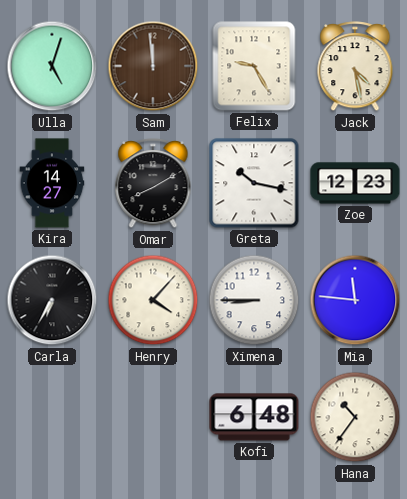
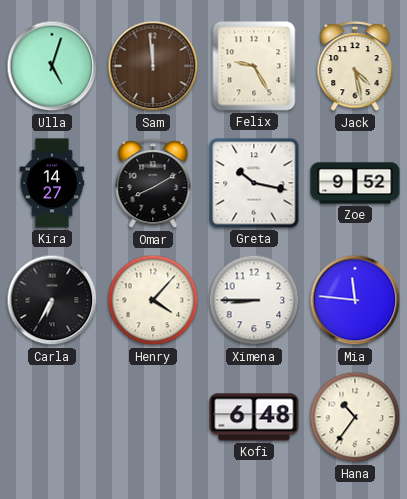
Zoe: 12:23 -> 9:52
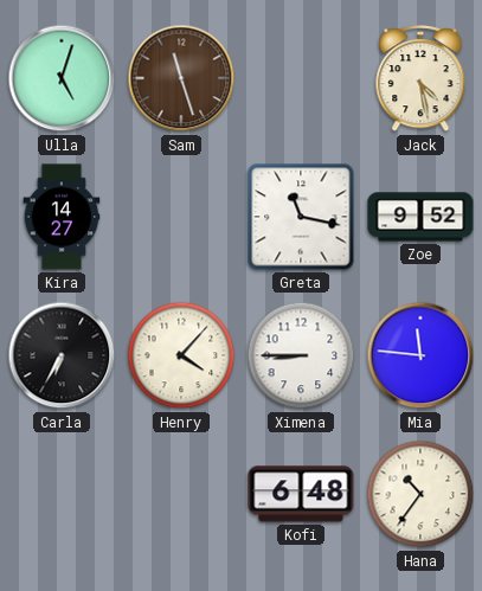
Sam: 11:59 -> 11:27
Felix: 9:25 -> none
Omar: 8:10 -> none
Greta: 10:17 -> 11:17
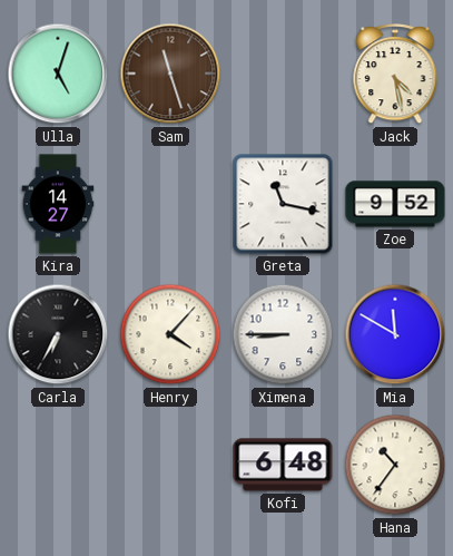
Mia: 11:46 -> 11:50
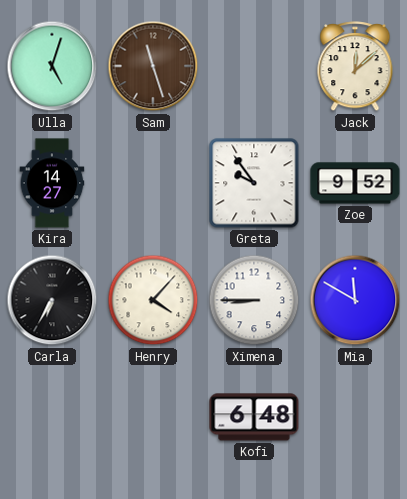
Jack: 4:28 -> 12:08
Greta: 11:17 -> 9:54
Hana: 10:36 -> none
